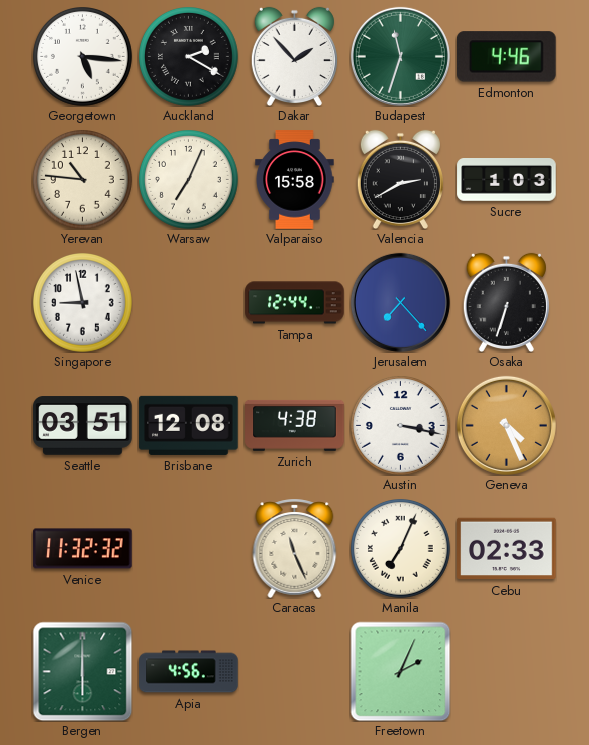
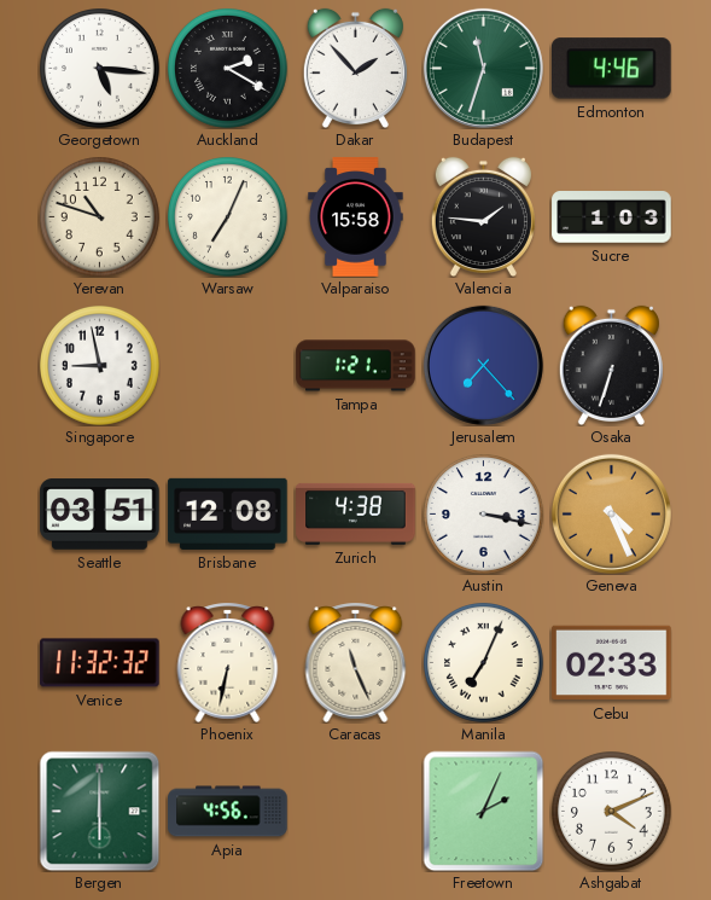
Yerevan: 10:46 -> 10:48
Valencia: 2:40 -> 1:46
Tampa: 12:44 -> 1:21
Phoenix: none -> 6:32
Ashgabat: none -> 4:11
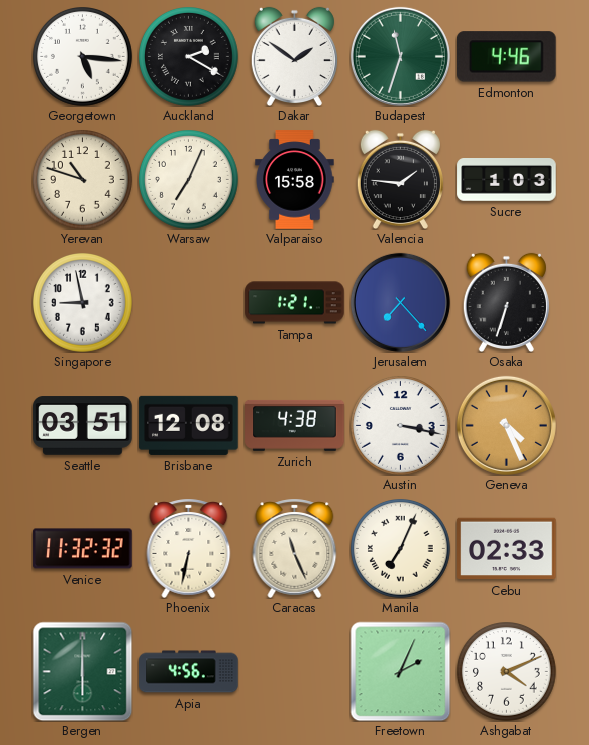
Dakar: 1:53 -> 1:51
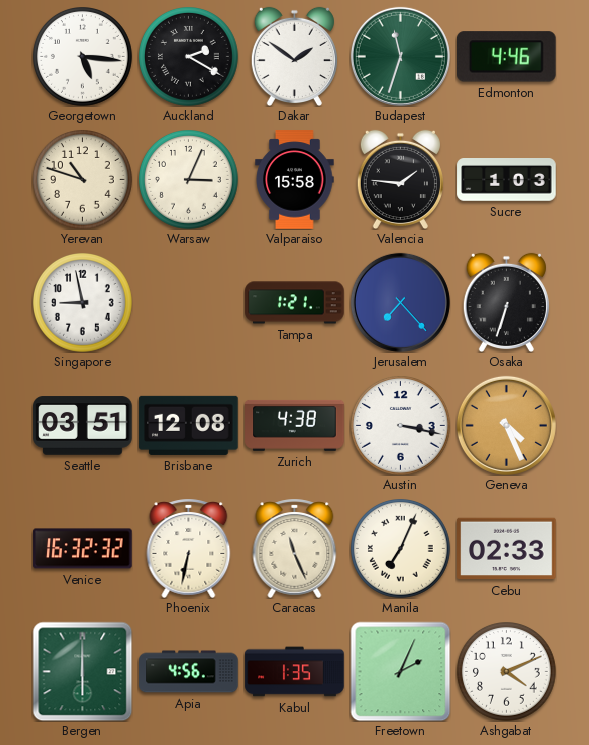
Warsaw: 7:04 -> 3:04
Venice: 11:32 -> 16:32
Kabul: none -> 1:35
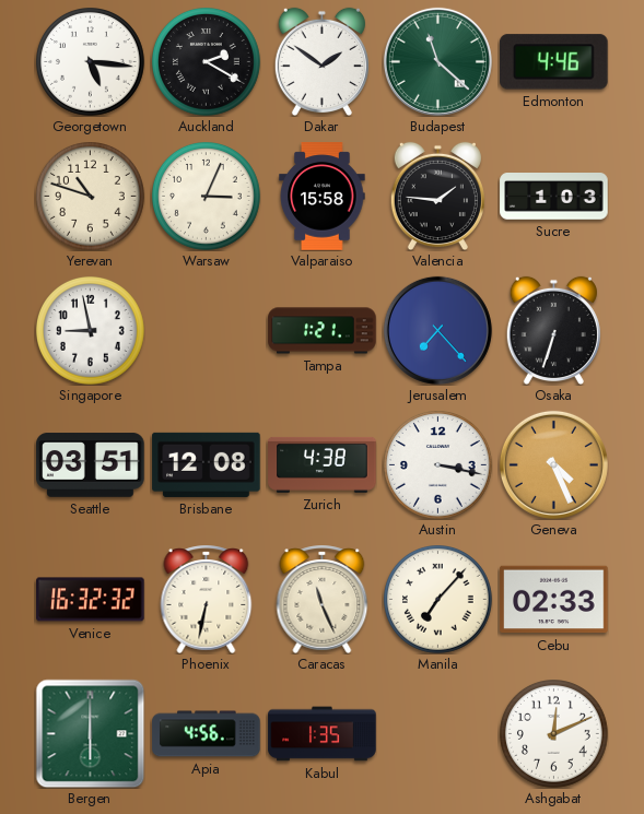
Budapest: 11:33 -> 11:22
Manila: 7:04 -> 7:07
Freetown: 2:04 -> none
Ashgabat: 4:11 -> 12:11
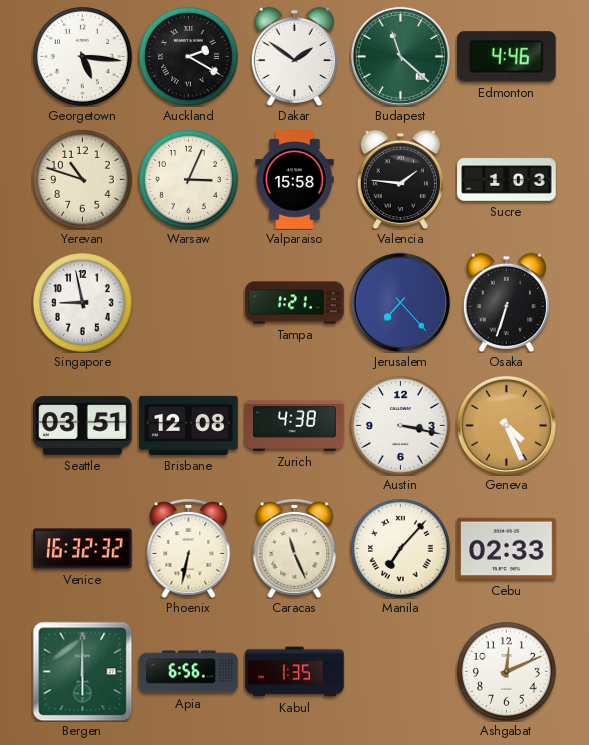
Apia: 4:56 -> 6:56
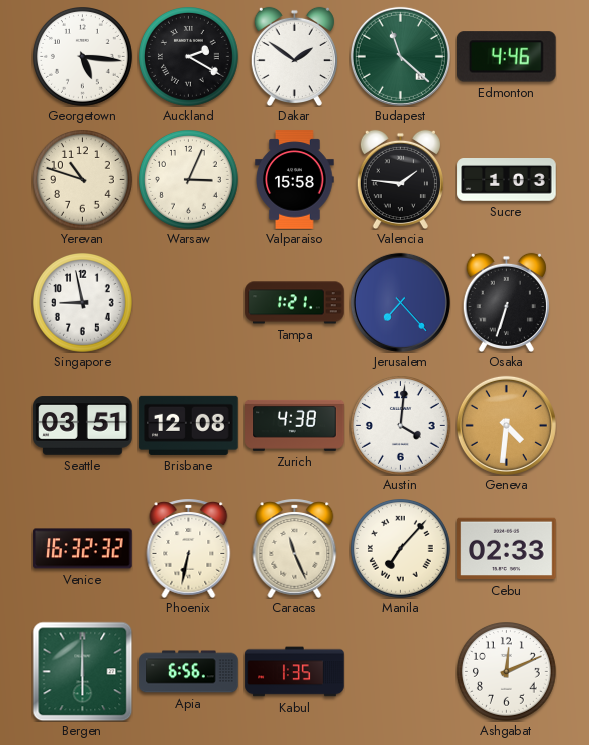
Austin: 3:17 -> 4:01
Geneva: 4:26 -> 4:31
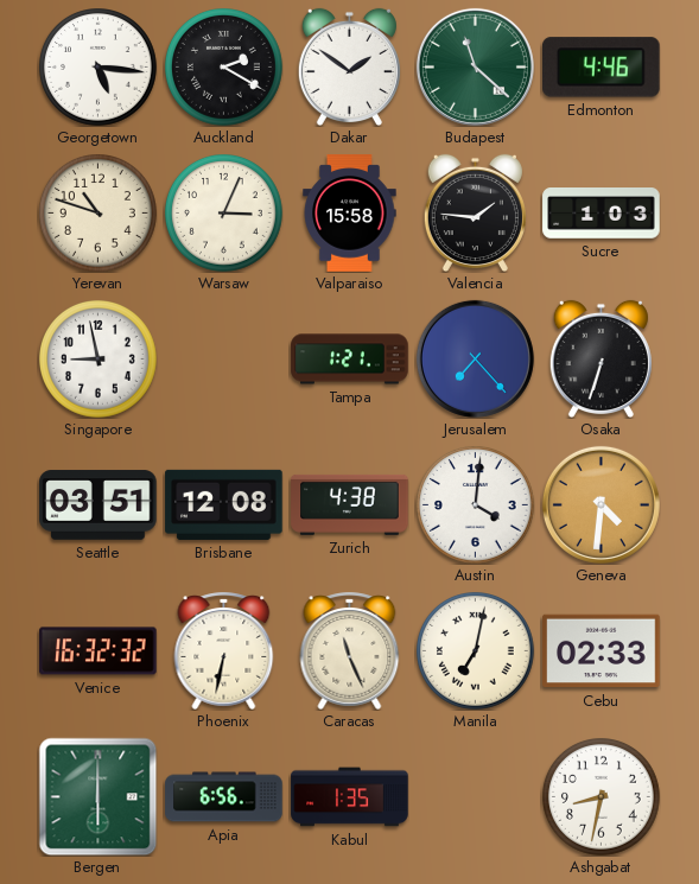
Manila: 7:07 -> 7:02
Ashgabat: 12:11 -> 8:32
